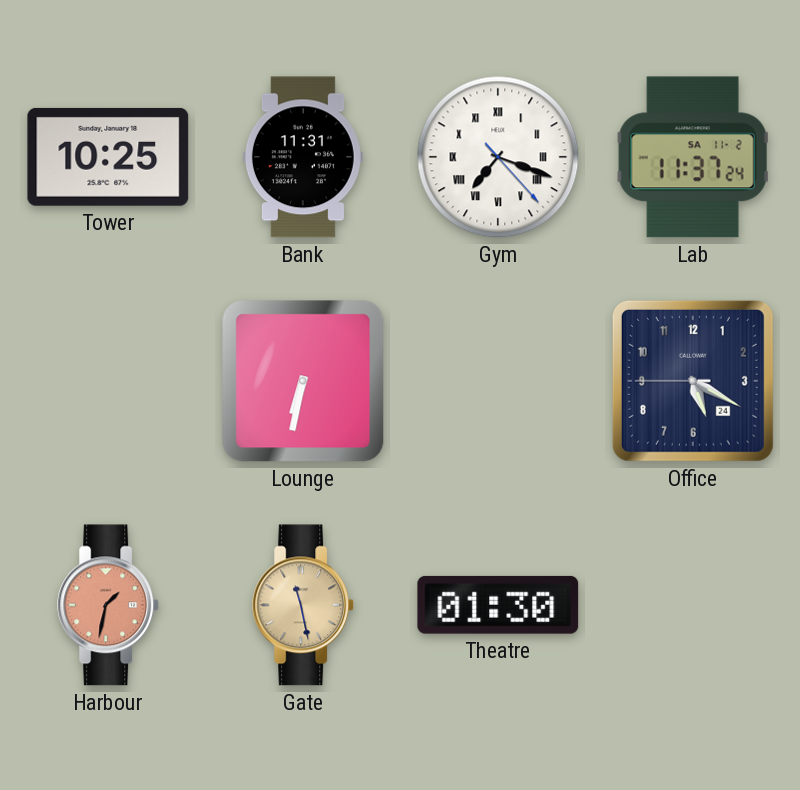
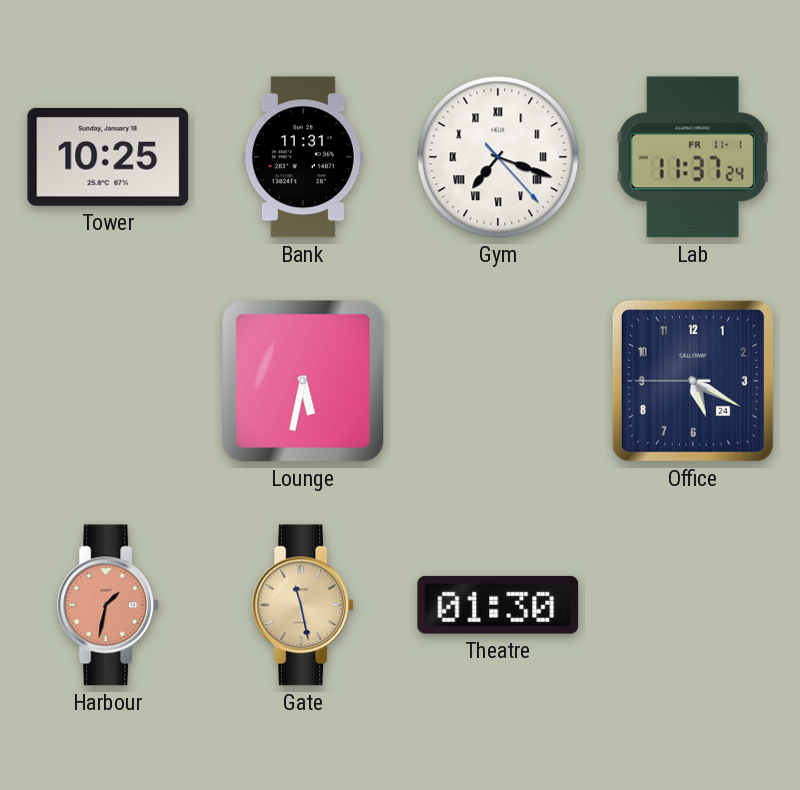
Lab date: SA 11-2 -> FR 11-1
Lounge: 6:32 -> 5:32
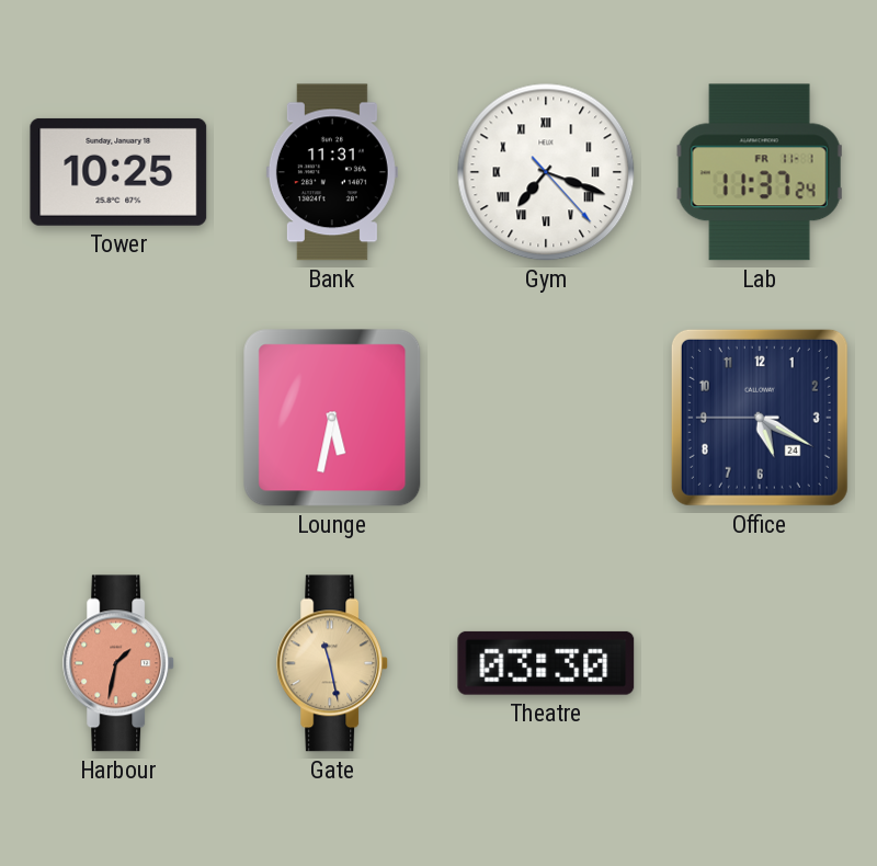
Theatre: 01:30 -> 03:30
